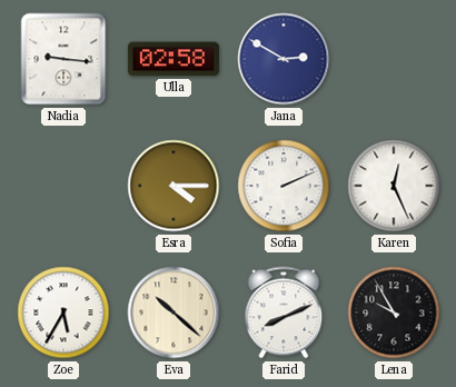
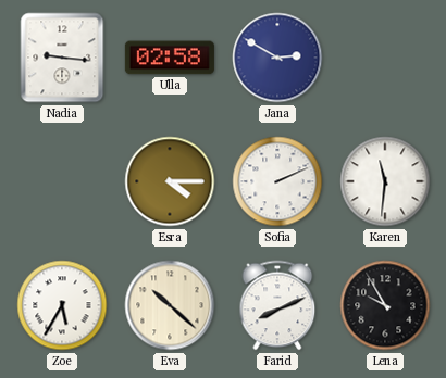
Karen: 12:26 -> 11:31
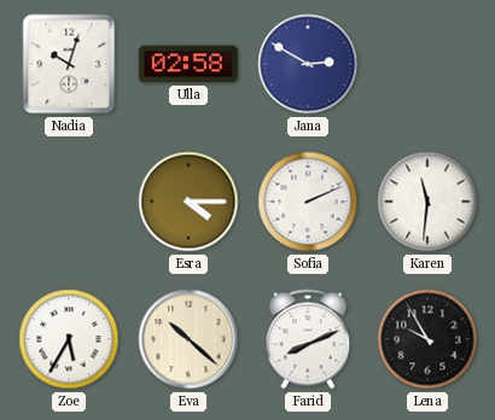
Nadia: 9:16 -> 10:03
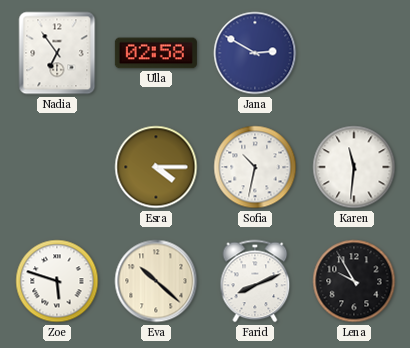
Nadia: 10:03 -> 6:54
Sofia: 2:11 -> 10:32
Zoe: 5:35 -> 5:48
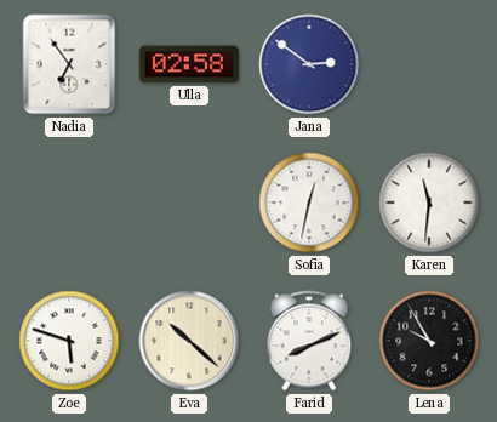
Jana: 2:50 -> 2:51
Esra: 4:15 -> none
Sofia: 10:32 -> 12:32
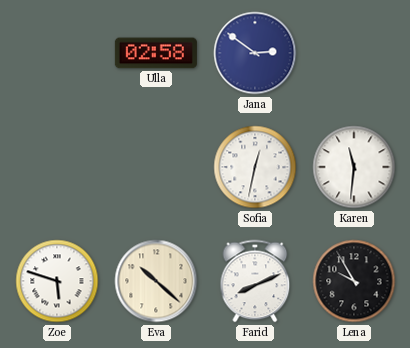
Nadia: 6:54 -> none
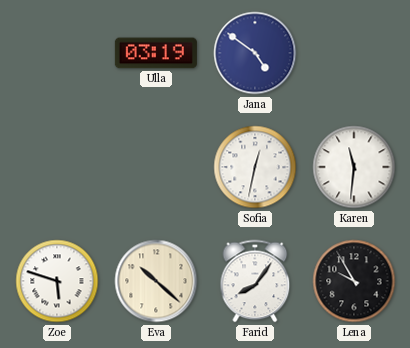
Ulla: 02:58 -> 03:19
Jana: 2:51 -> 4:51
Farid: 8:11 -> 8:06
